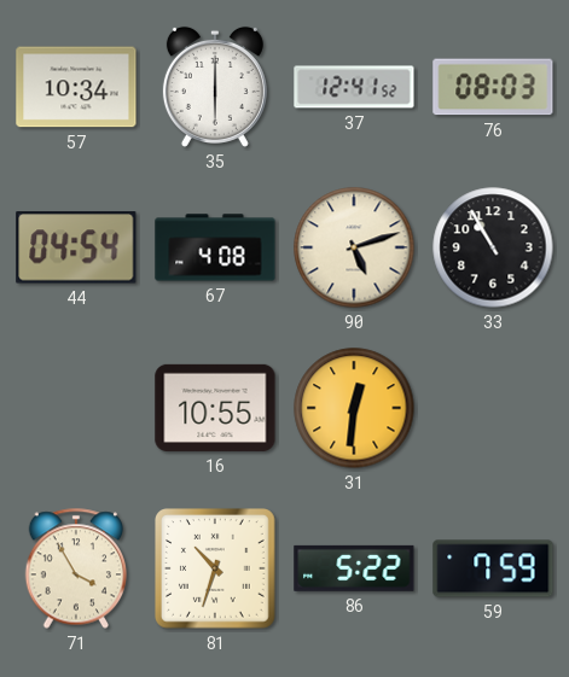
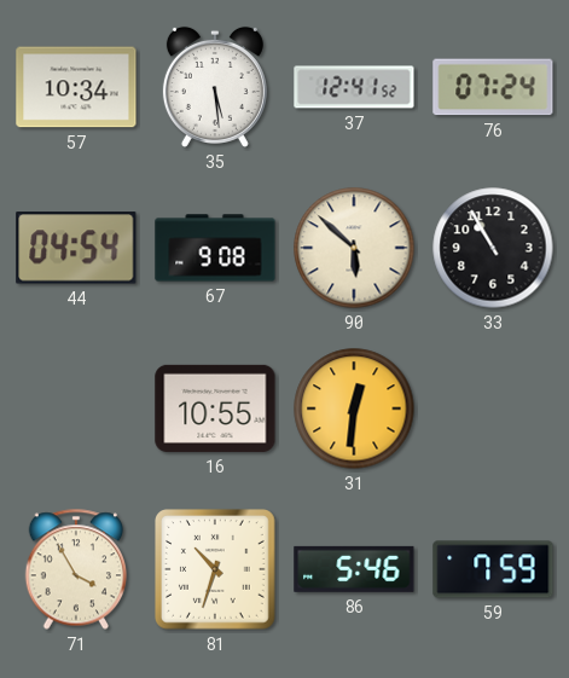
35: 6:00 -> 5:29
76: 08:03 -> 07:24
67: 4:08 -> 9:08
90: 5:12 -> 5:52
86: 5:22 -> 5:46
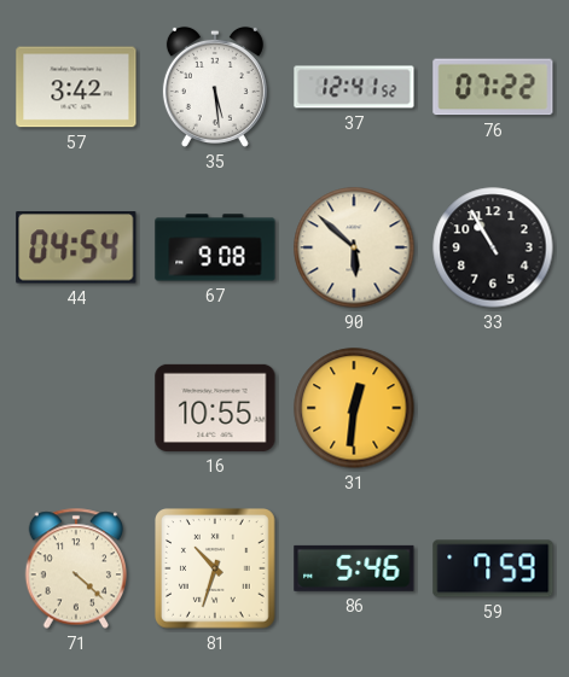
57: 10:34 -> 3:42
76: 07:24 -> 07:22
71: 3:55 -> 4:22
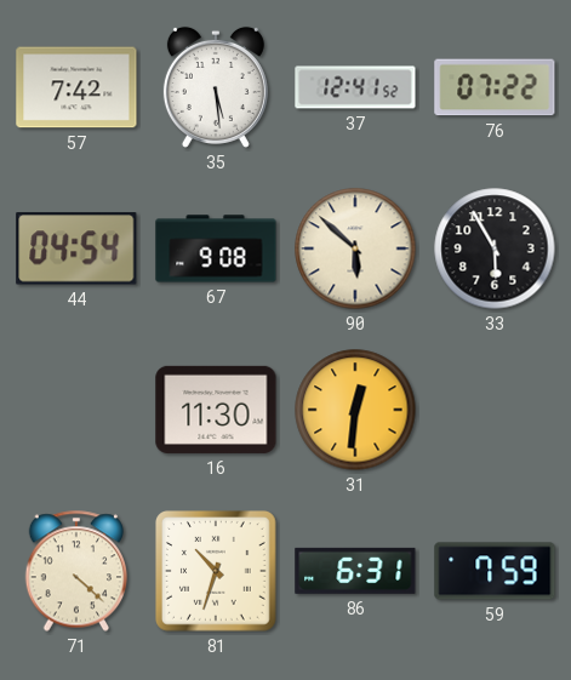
57: 3:42 -> 7:42
33: 10:55 -> 5:55
16: 10:55 -> 11:30
86: 5:46 -> 6:31
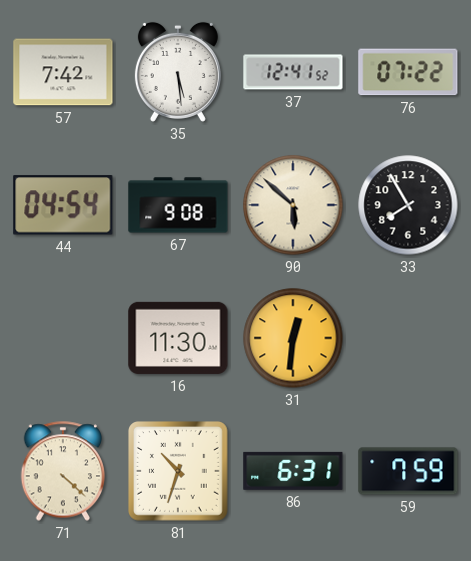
33: 5:55 -> 7:55
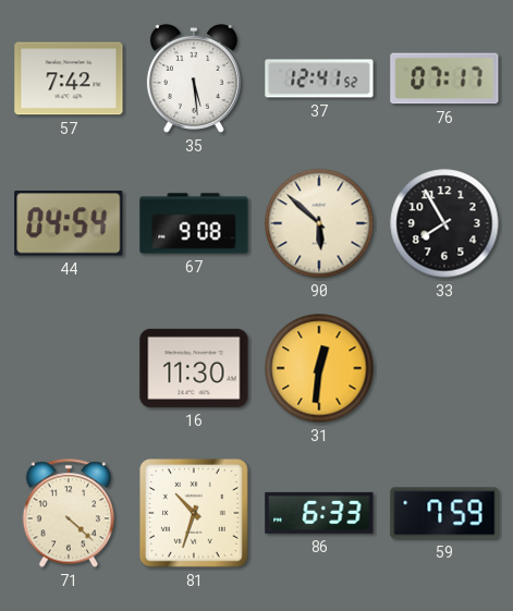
76: 07:22 -> 07:17
86: 6:31 -> 6:33
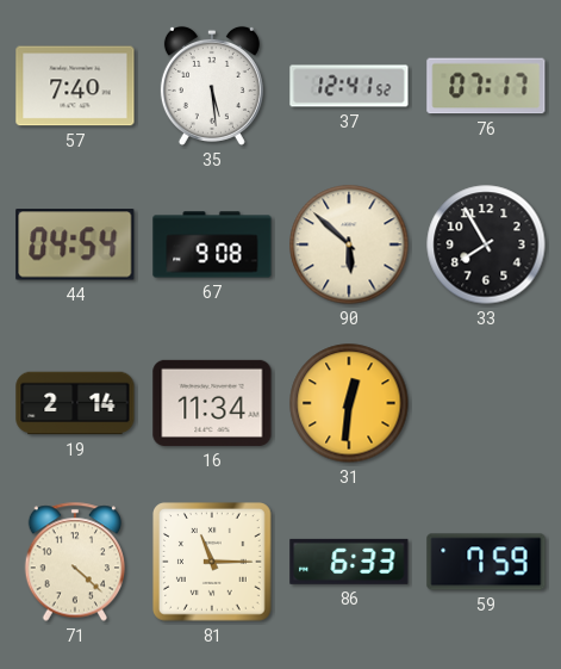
57: 7:42 -> 7:40
19: none -> 2:14
16: 11:30 -> 11:34
81: 10:33 -> 11:15
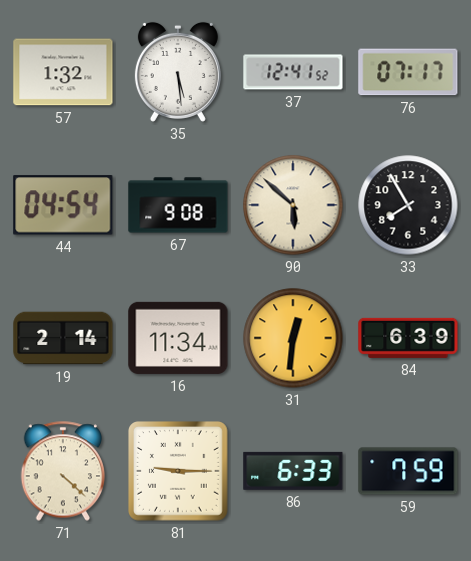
57: 7:40 -> 1:32
84: none -> 6:39
81: 11:15 -> 9:15
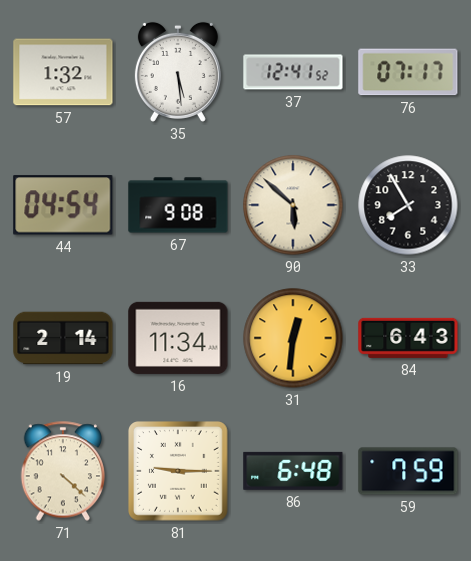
84: 6:39 -> 6:43
86: 6:33 -> 6:48
